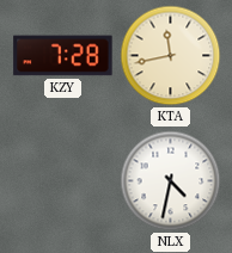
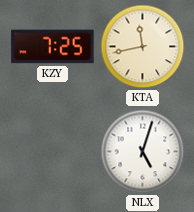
KZY: 7:28 -> 7:25
NLX: 4:32 -> 5:03
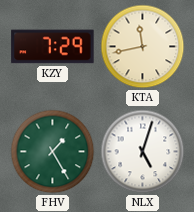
KZY: 7:25 -> 7:29
FHV: none -> 1:25
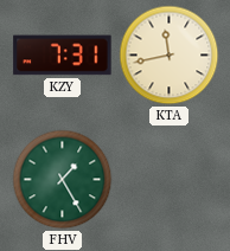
KZY: 7:29 -> 7:31
NLX: 5:03 -> none
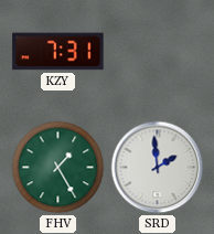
KTA: 11:43 -> none
SRD: none -> 1:59
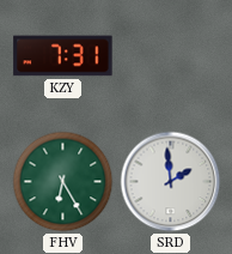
FHV: 1:25 -> 6:25
